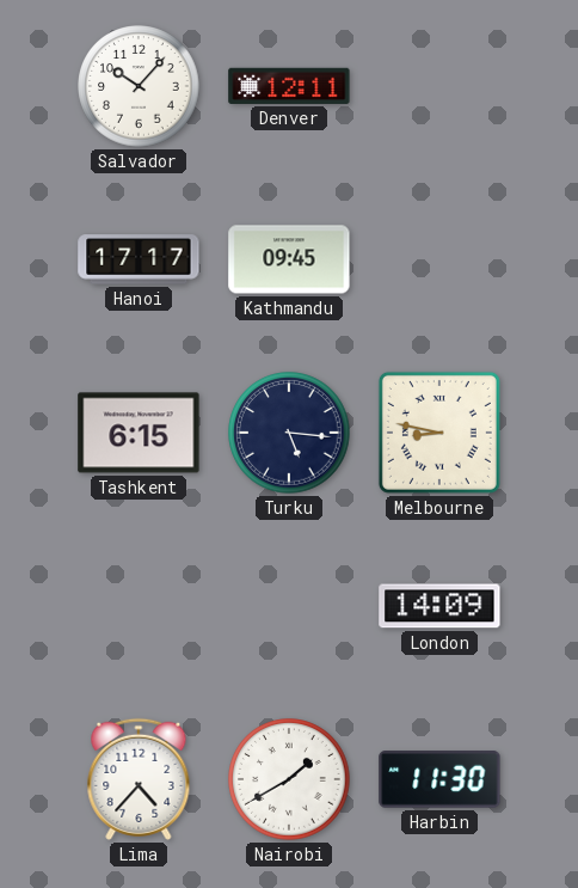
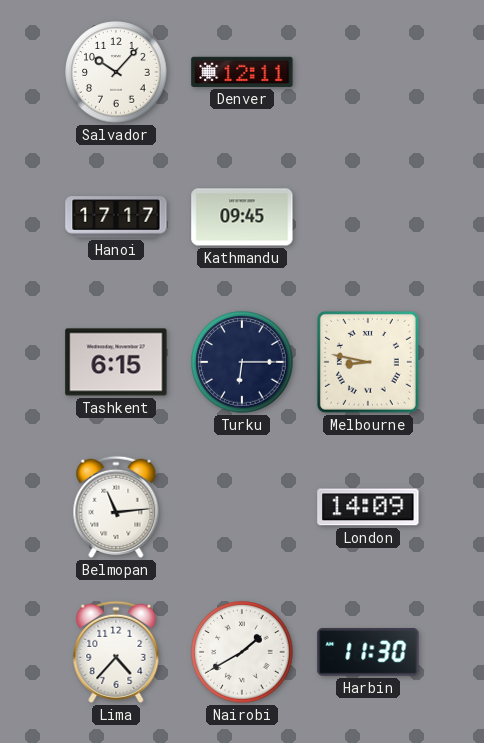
Turku: 5:16 -> 6:15
Belmopan: none -> 11:14
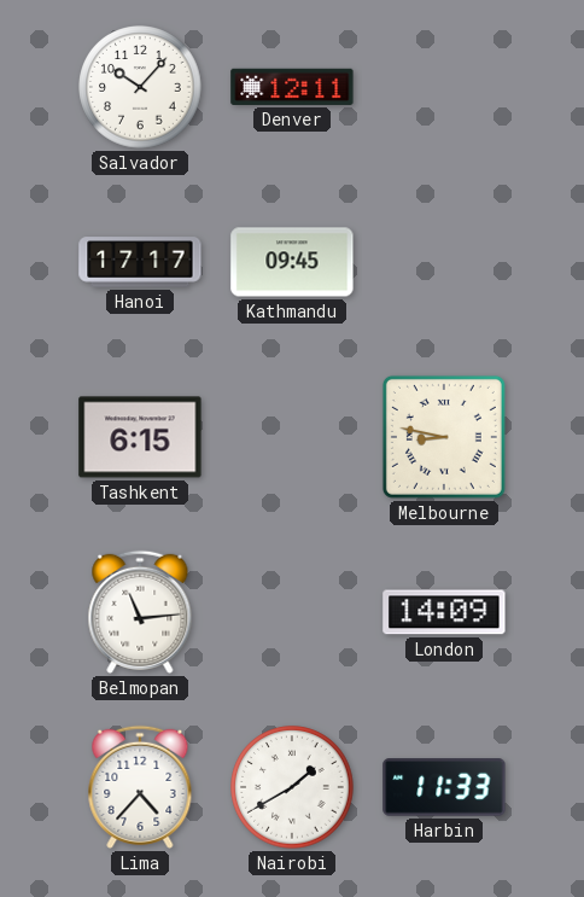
Turku: 6:15 -> none
Harbin: 11:30 -> 11:33
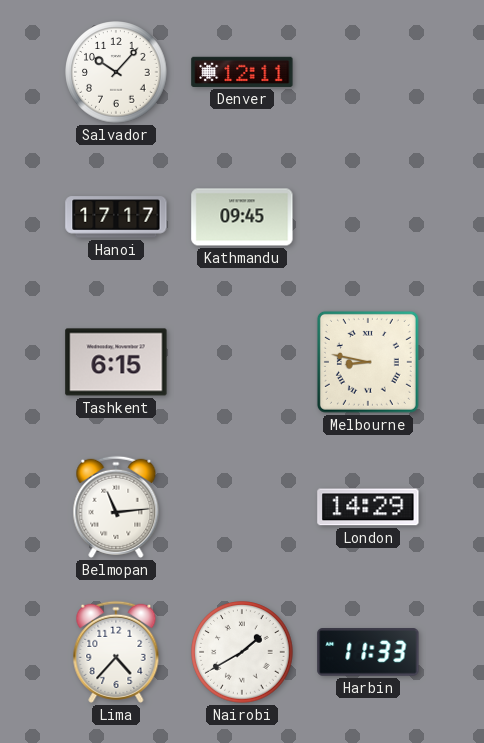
London: 14:09 -> 14:29
